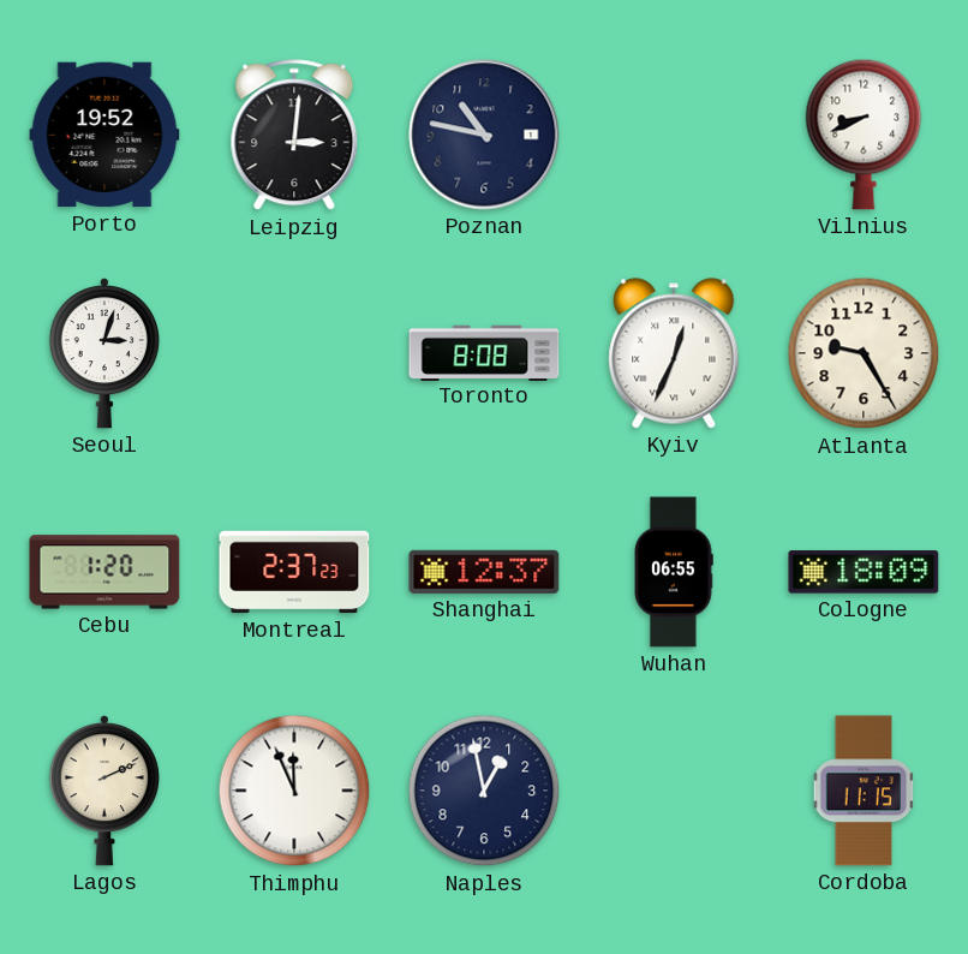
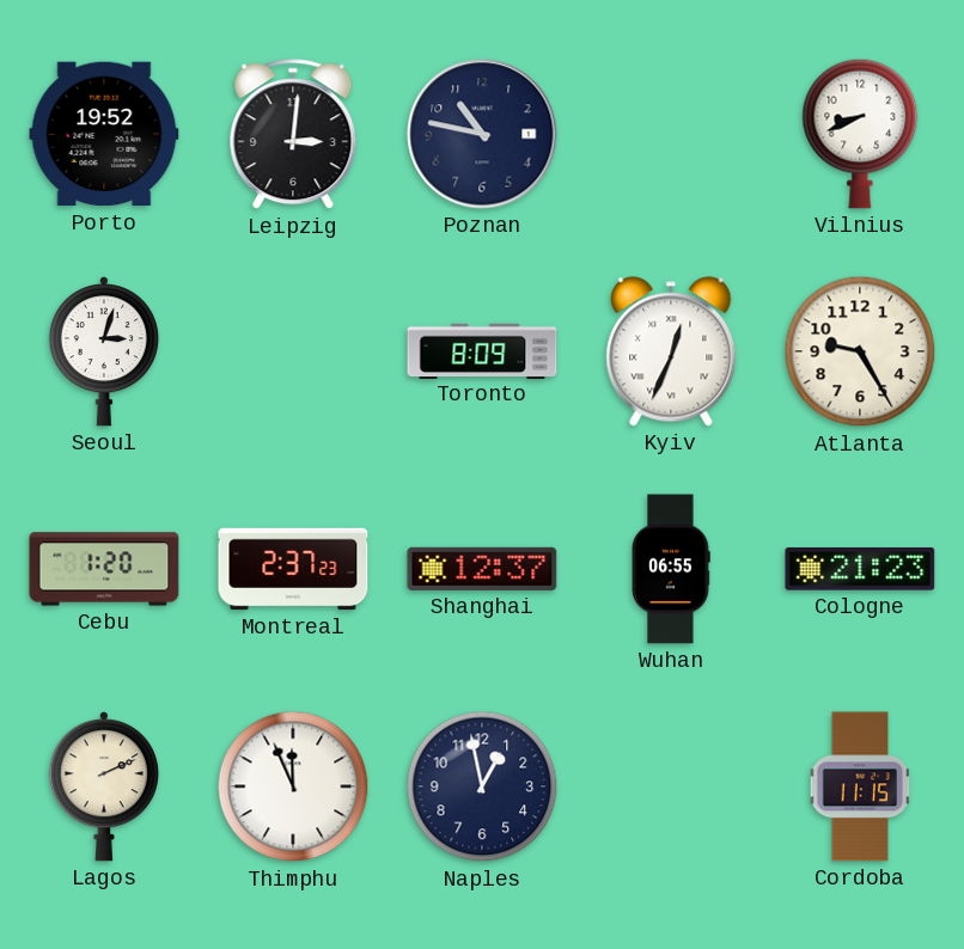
Toronto: 8:08 -> 8:09
Cologne: 18:09 -> 21:23
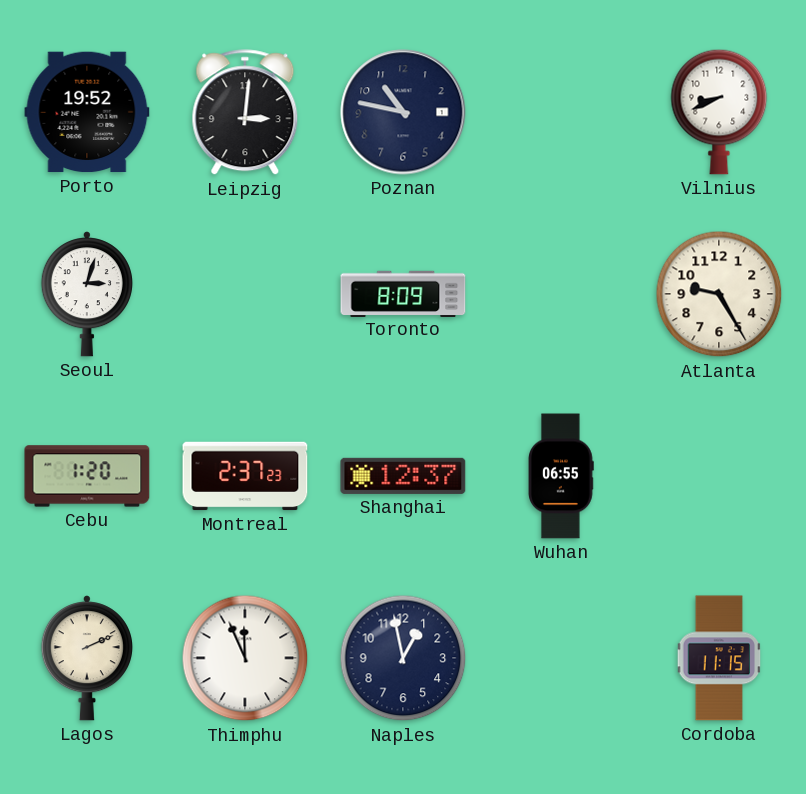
Kyiv: 12:34 -> none
Cologne: 21:23 -> none
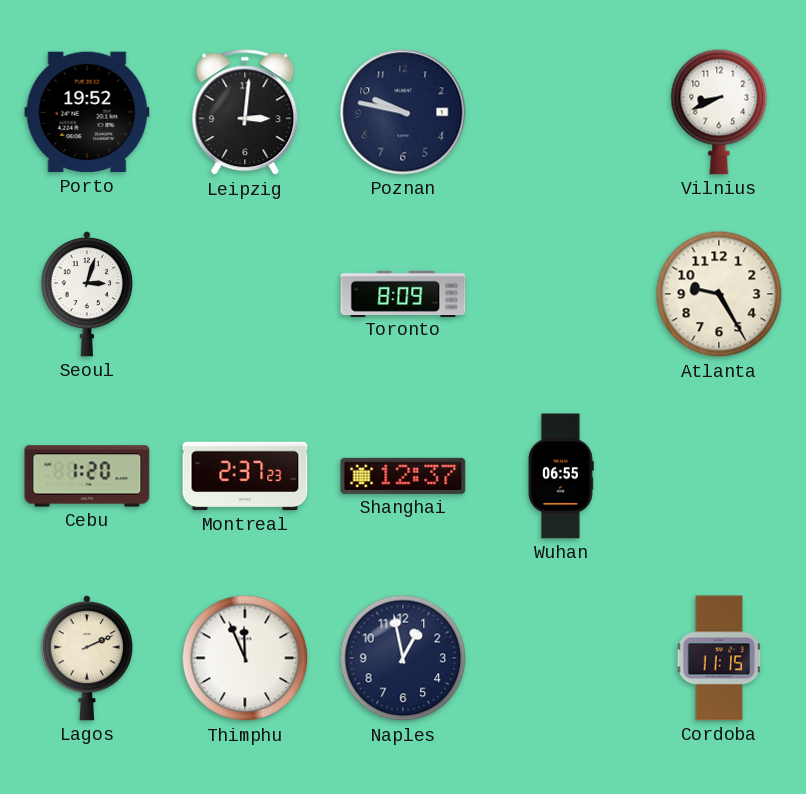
Poznan: 10:47 -> 9:47
